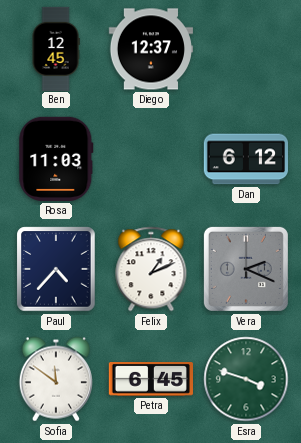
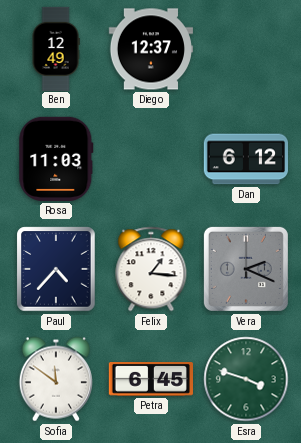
Ben: 12:45 -> 12:49
Felix: 1:11 -> 1:16
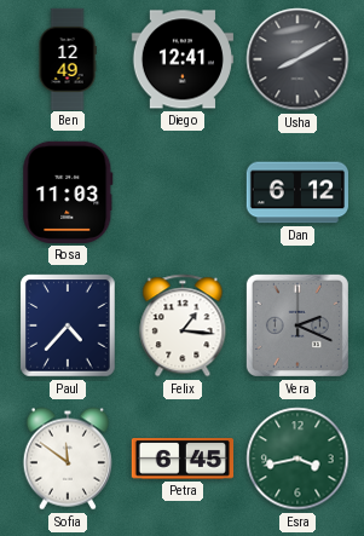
Diego: 12:37 -> 12:41
Usha: none -> 8:10
Esra: 3:48 -> 3:43
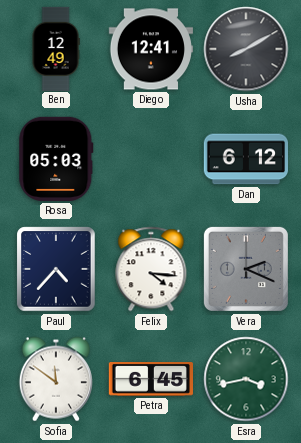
Rosa: 11:03 -> 05:03
Felix: 1:16 -> 4:16
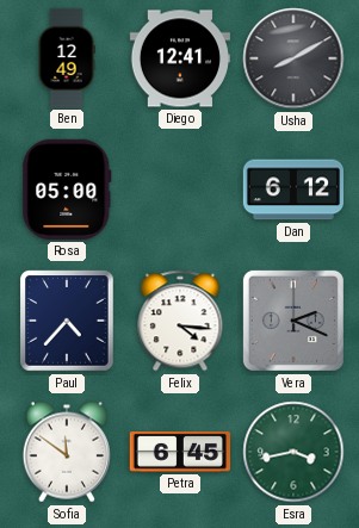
Rosa: 05:03 -> 05:00
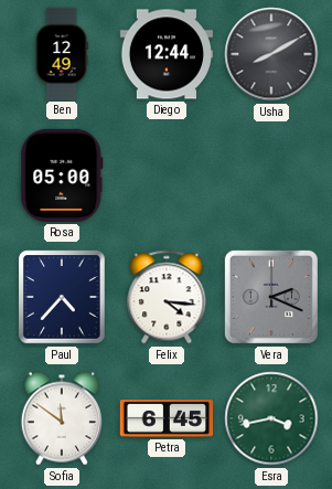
Diego: 12:41 -> 12:44
Dan: 6:12 -> none
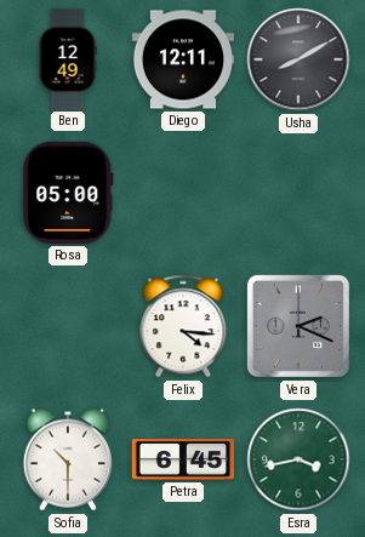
Diego: 12:44 -> 12:11
Paul: 4:37 -> none
Sofia: 11:51 -> 10:30
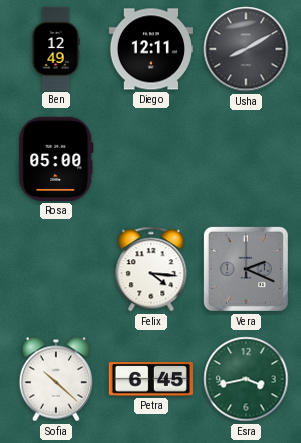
Sofia: 10:30 -> 10:22
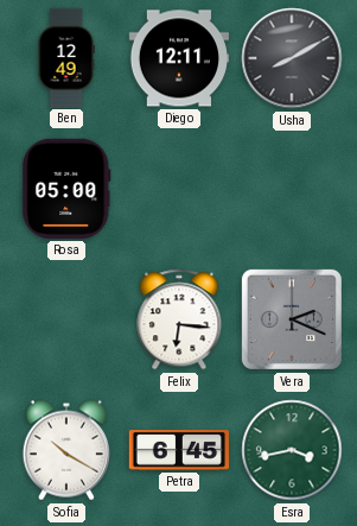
Felix: 4:16 -> 6:16
Sofia: 10:22 -> 10:20
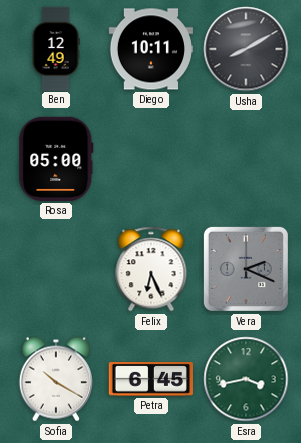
Diego: 12:11 -> 10:11
Felix: 6:16 -> 6:26
